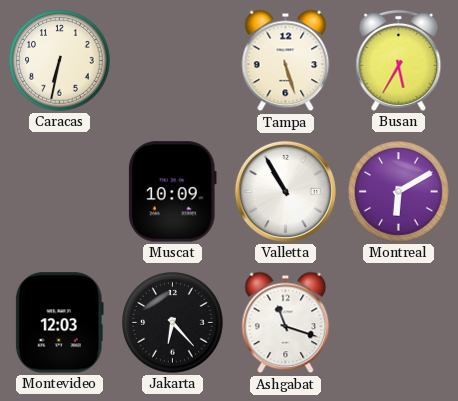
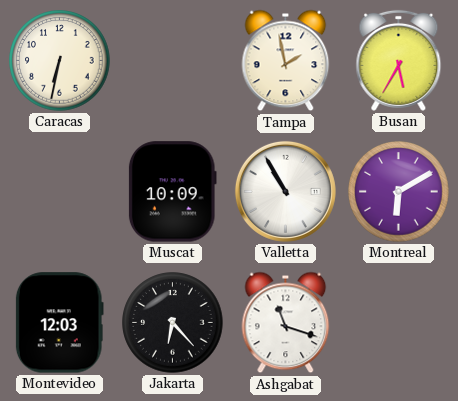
Tampa: 5:27 -> 1:58
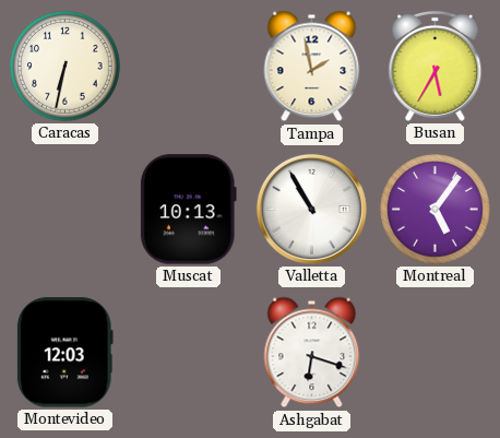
Muscat: 10:09 -> 10:13
Montreal: 6:10 -> 5:06
Jakarta: 6:23 -> none
Ashgabat: 11:18 -> 6:18
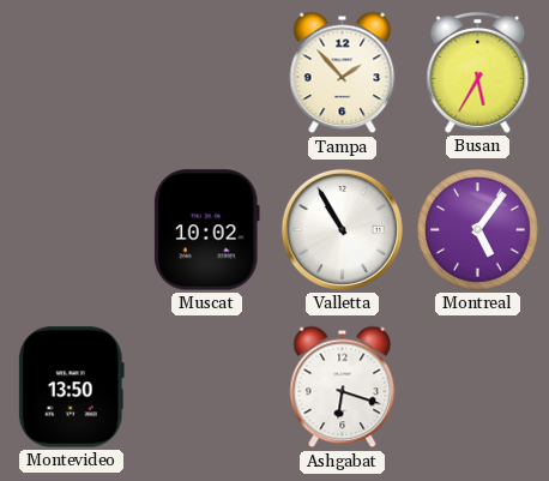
Caracas: 6:32 -> none
Tampa: 1:58 -> 1:53
Muscat: 10:13 -> 10:02
Montevideo: 12:03 -> 13:50
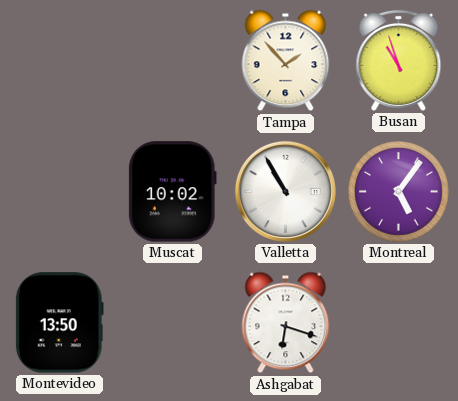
Busan: 5:35 -> 10:57
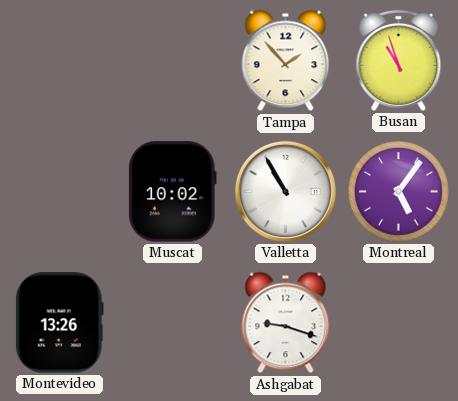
Montevideo: 13:50 -> 13:26
Ashgabat: 6:18 -> 9:18
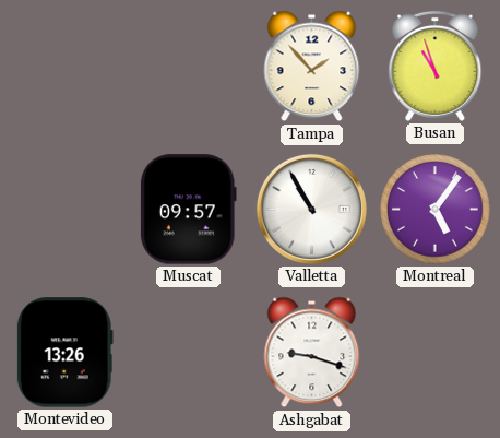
Muscat: 10:02 -> 09:57
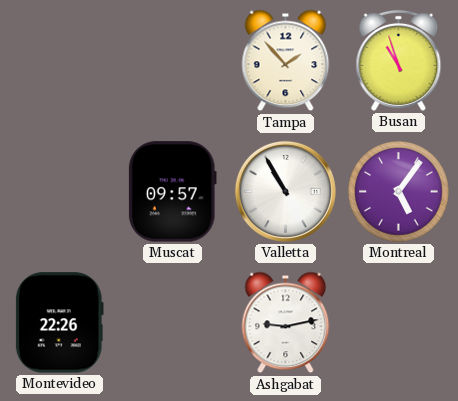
Montevideo: 13:26 -> 22:26
Ashgabat: 9:18 -> 9:13
